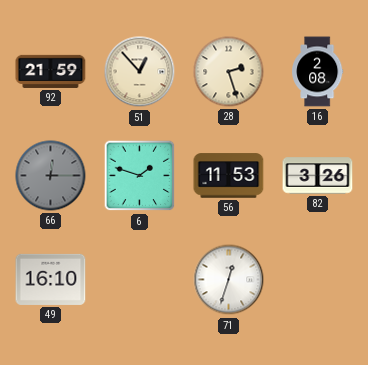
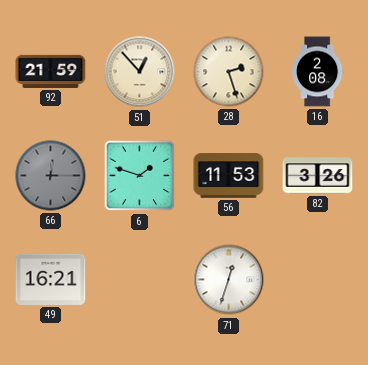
49: 16:10 -> 16:21
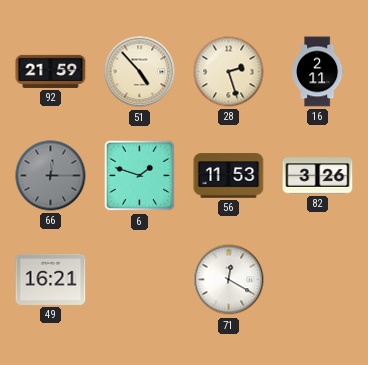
51: 12:53 -> 4:53
16: 2:08 -> 2:11
71: 12:33 -> 12:20
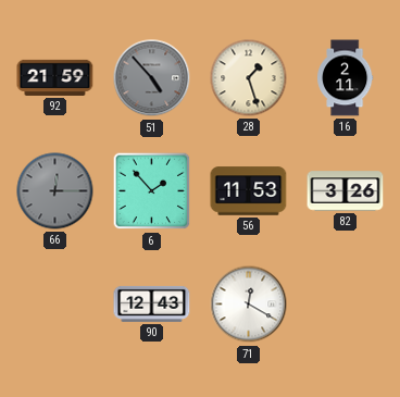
51 dial: cream -> grey
28: 2:27 -> 1:27
6: 1:48 -> 1:53
49: 16:21 -> none
90: none -> 12:43
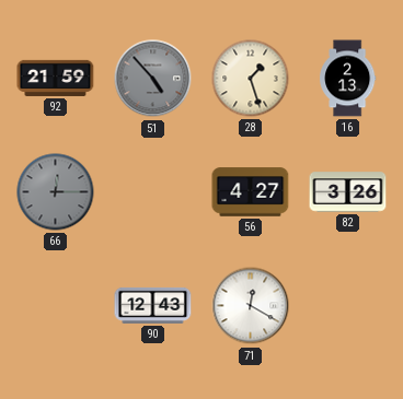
16: 2:11 -> 2:13
6: 1:53 -> none
56: 11:53 -> 4:27
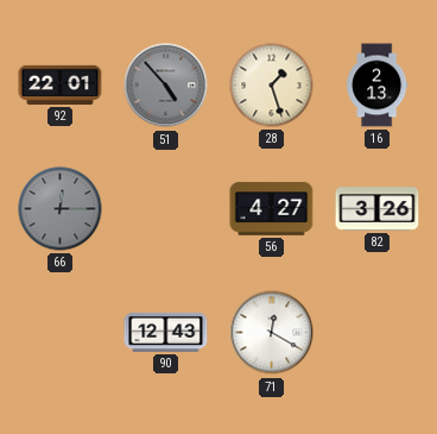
92: 21:59 -> 22:01
